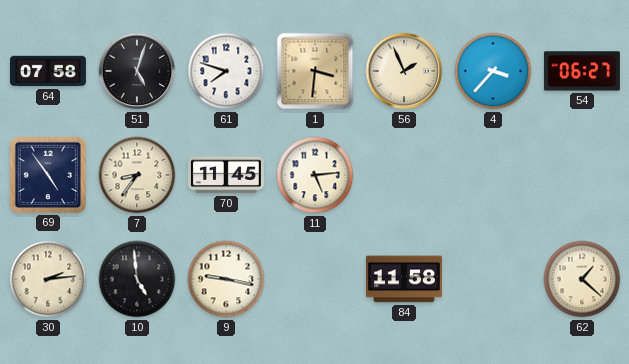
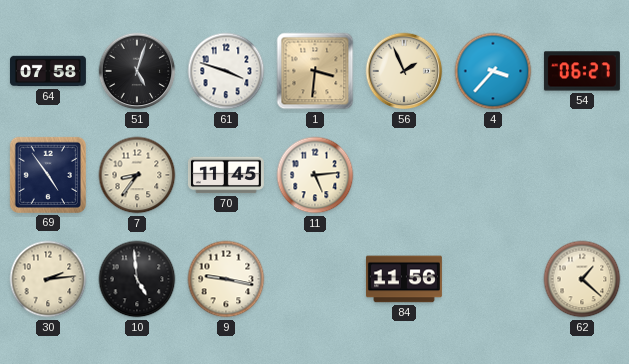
61: 7:48 -> 3:48
84: 11:58 -> 11:56
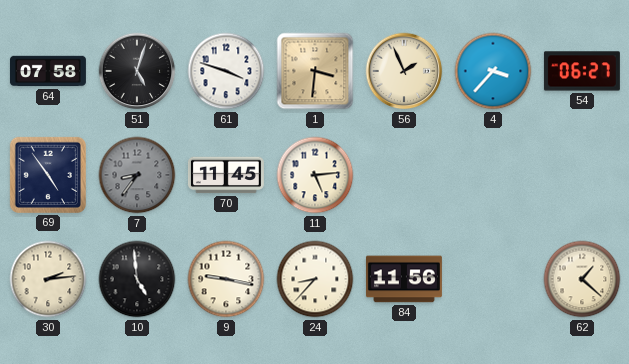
7 dial: cream -> grey
24: none -> 8:37
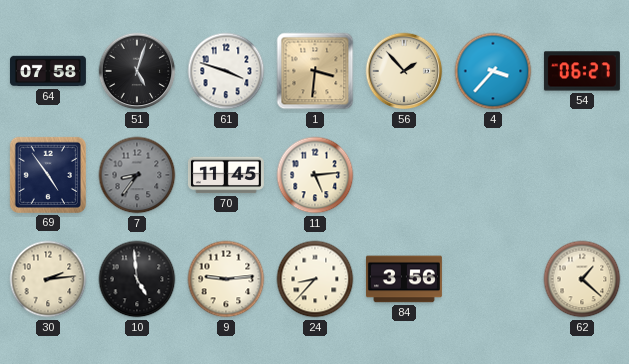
56: 1:56 -> 1:53
9: 9:17 -> 9:14
84: 11:56 -> 3:56
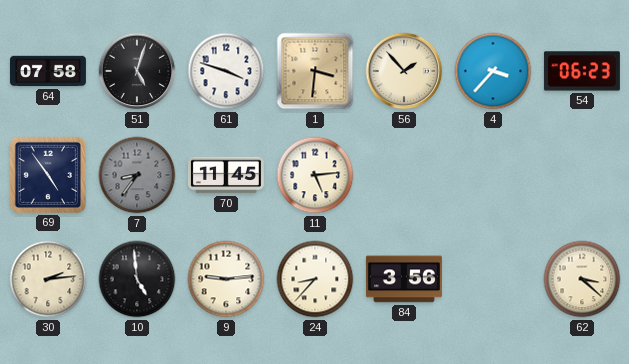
54: 06:27 -> 06:23
62: 1:22 -> 3:22
